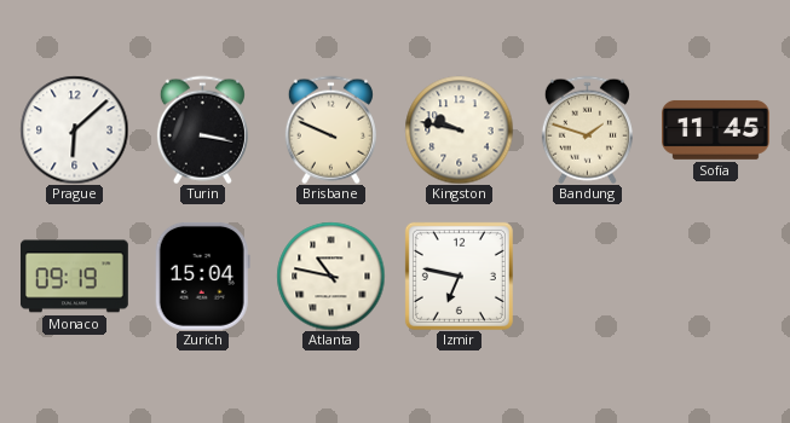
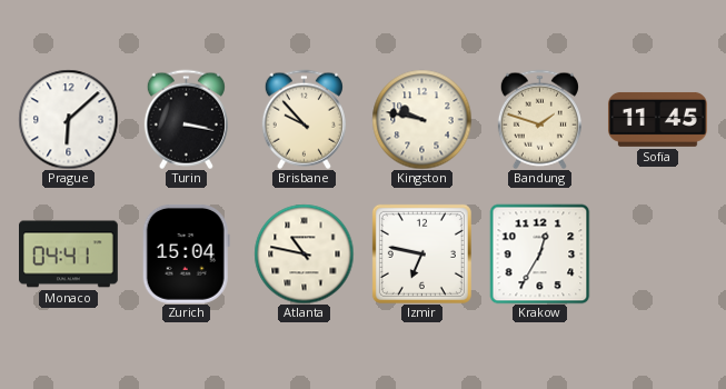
Brisbane: 9:49 -> 9:53
Monaco: 09:19 -> 04:41
Krakow: none -> 12:35
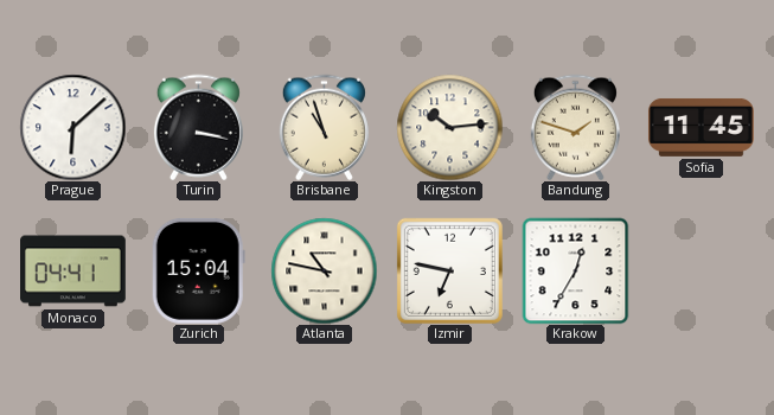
Brisbane: 9:53 -> 10:57
Kingston: 9:47 -> 10:14
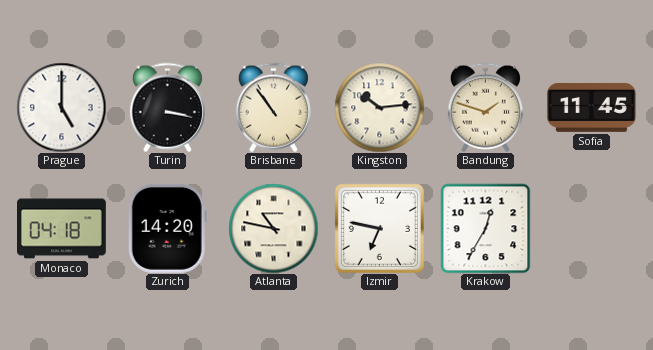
Prague: 6:08 -> 5:00
Brisbane: 10:57 -> 10:54
Monaco: 04:41 -> 04:18
Zurich: 15:04 -> 14:20
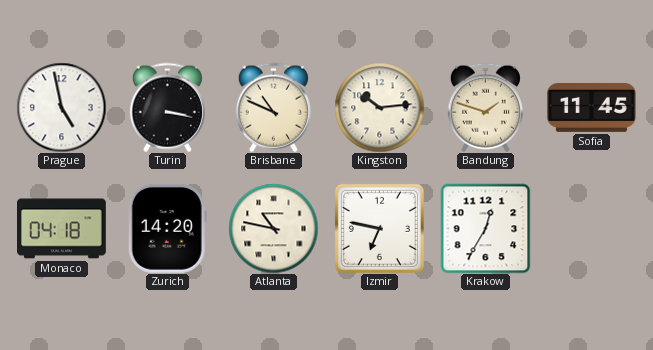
Prague: 5:00 -> 4:58
Brisbane: 10:54 -> 10:49
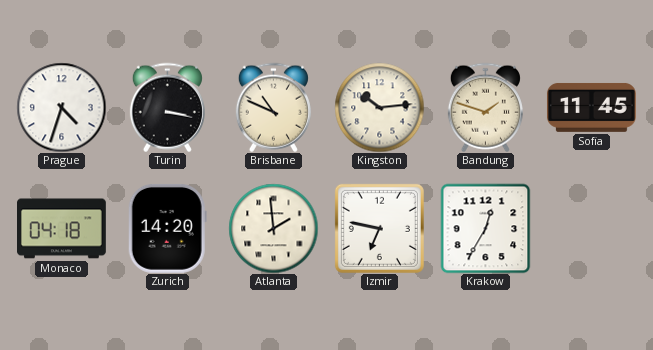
Prague: 4:58 -> 4:33
Atlanta: 10:47 -> 1:59
